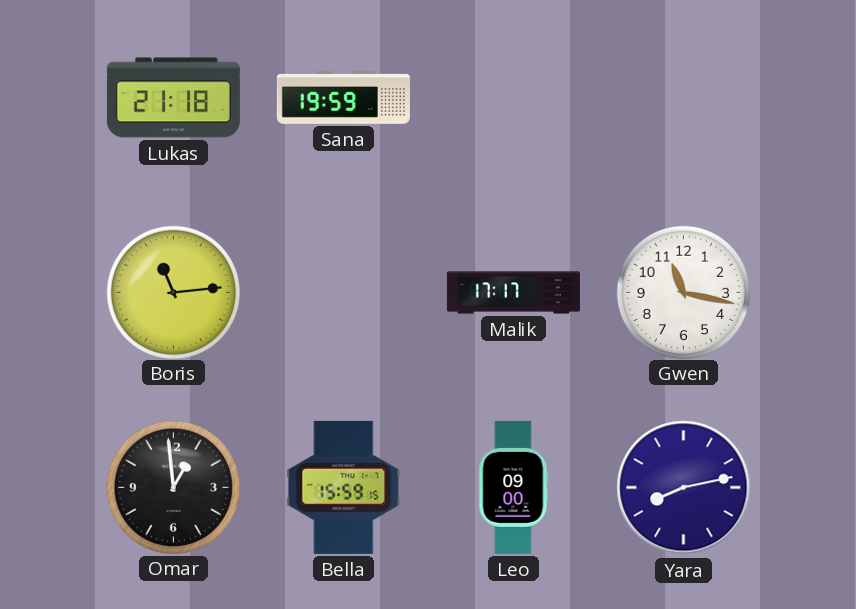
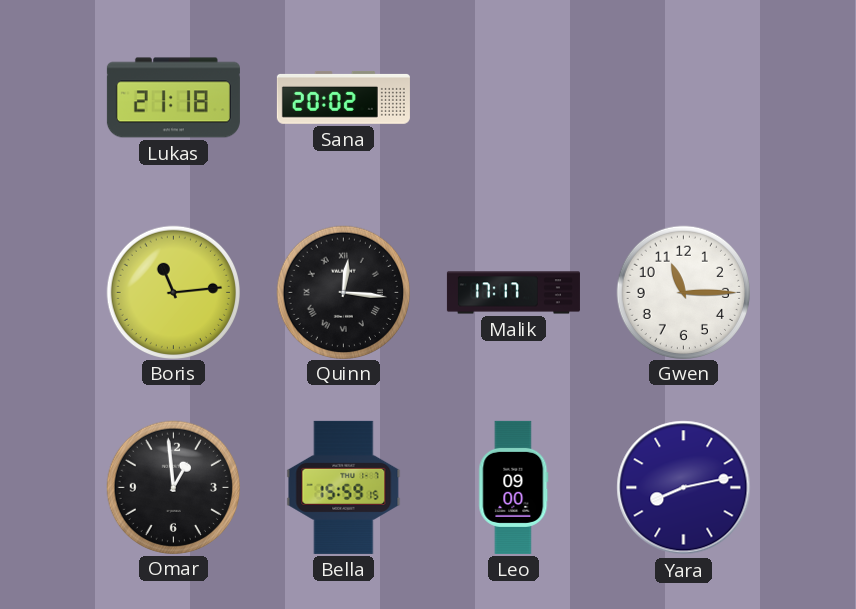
Sana: 19:59 -> 20:02
Quinn: none -> 12:16
Gwen: 11:17 -> 11:15
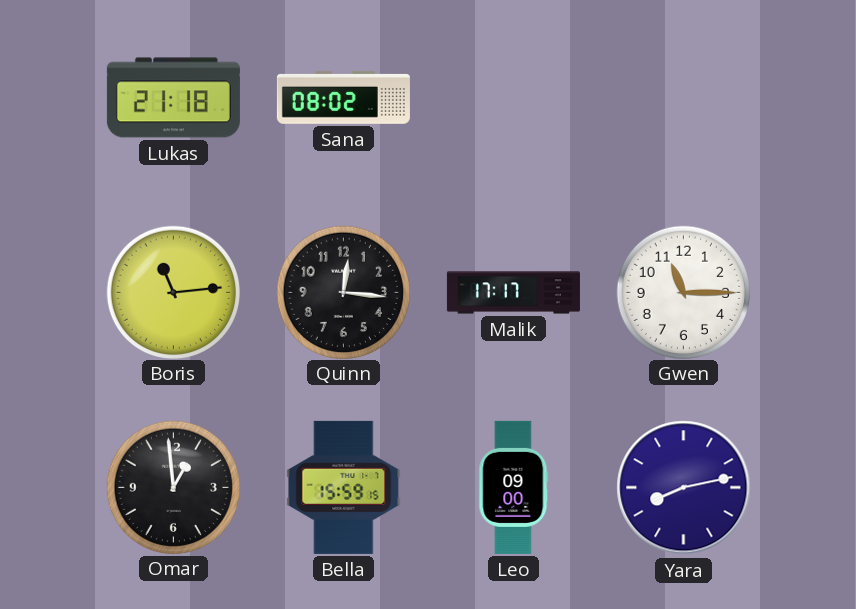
Sana: 20:02 -> 08:02
Quinn numerals: Roman -> Arabic
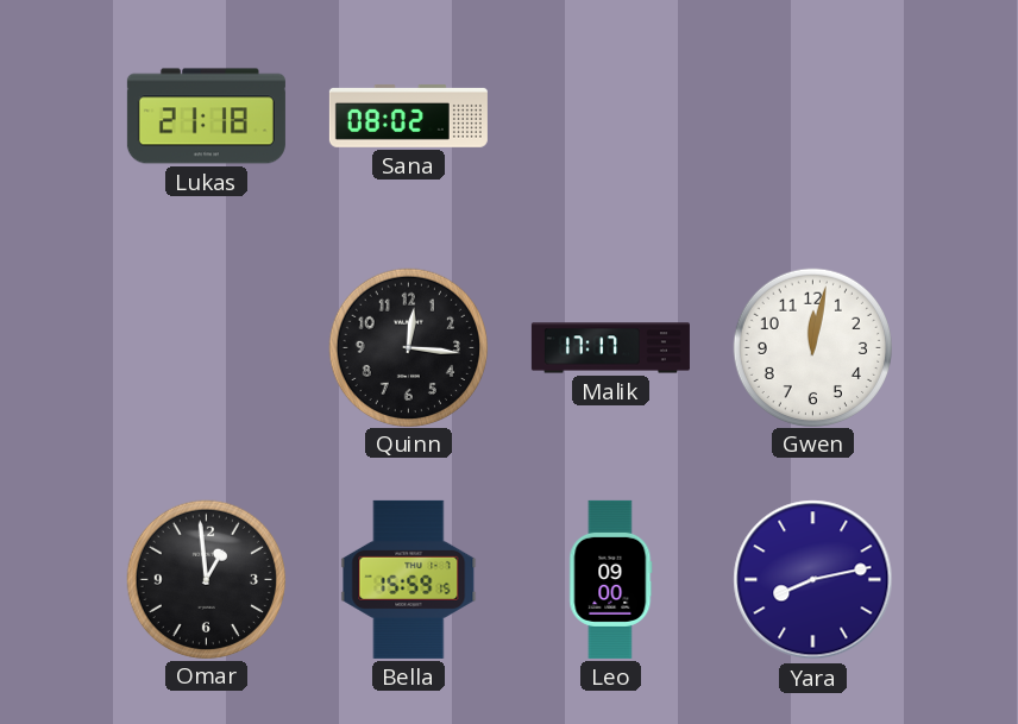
Boris: 11:14 -> none
Gwen: 11:15 -> 12:02
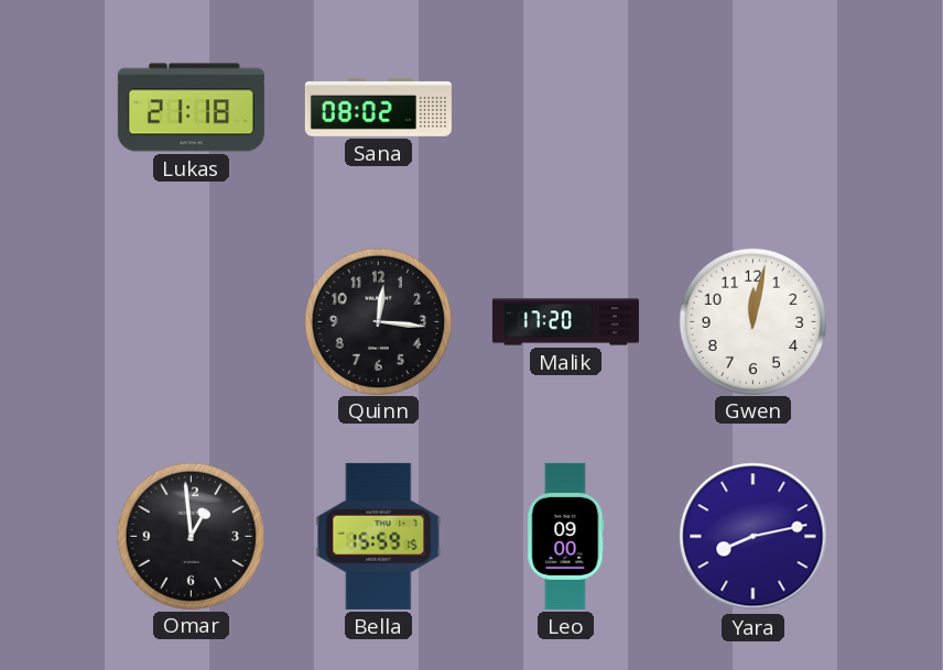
Malik: 17:17 -> 17:20
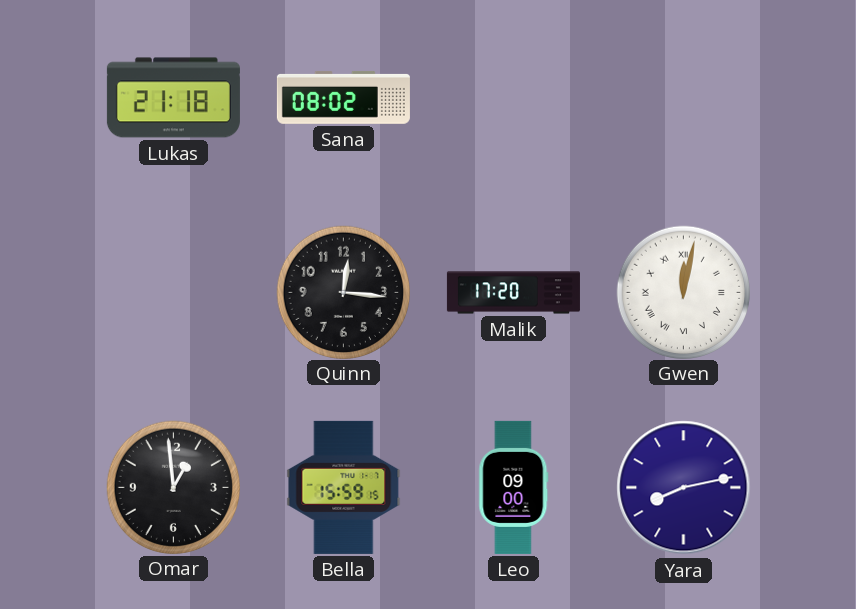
Gwen numerals: Arabic -> Roman
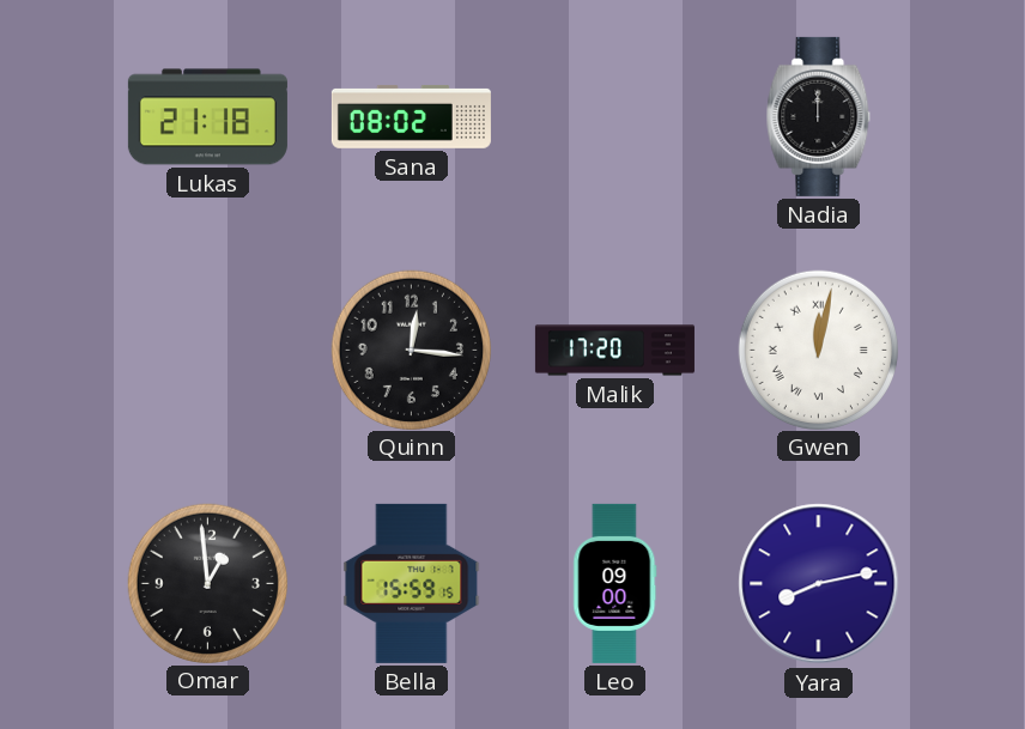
Nadia: none -> 12:00
